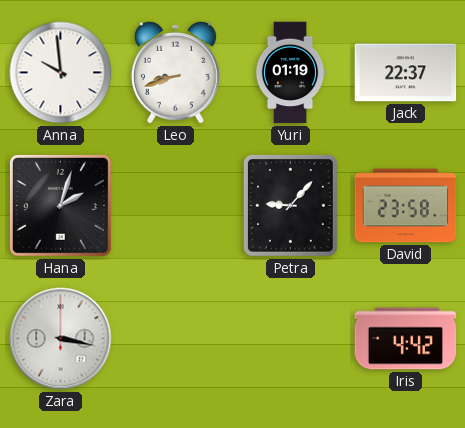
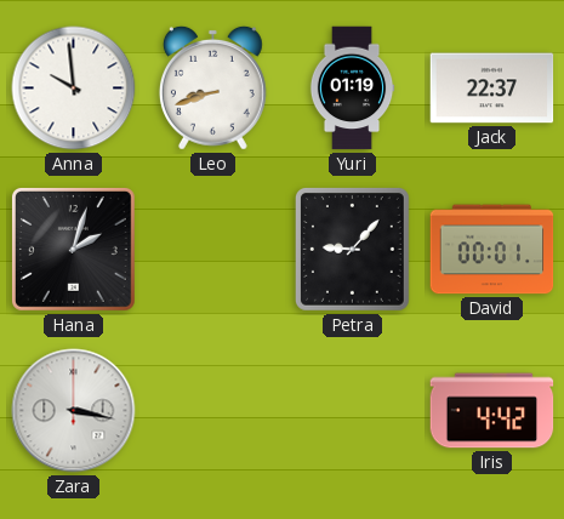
David: 23:58 -> 00:01
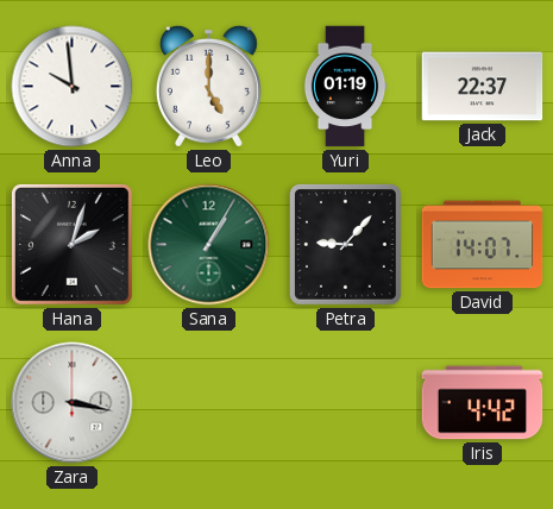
Leo: 8:42 -> 5:00
Sana: none -> 1:05
David: 00:01 -> 14:07
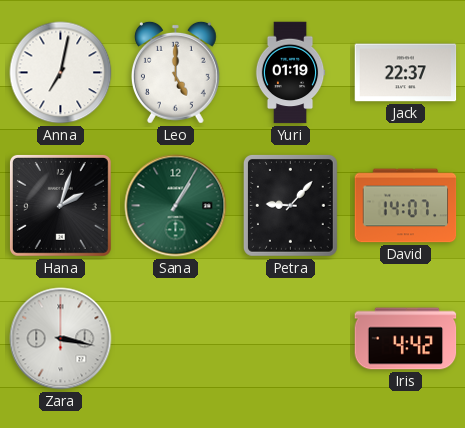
Anna: 9:59 -> 7:02
